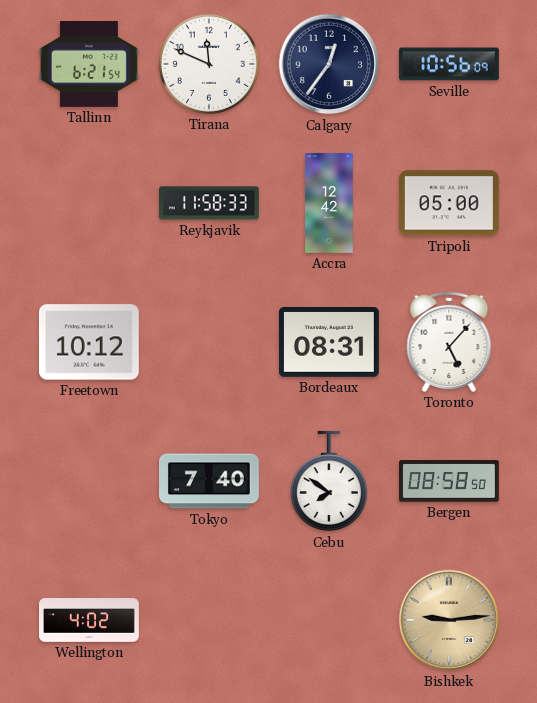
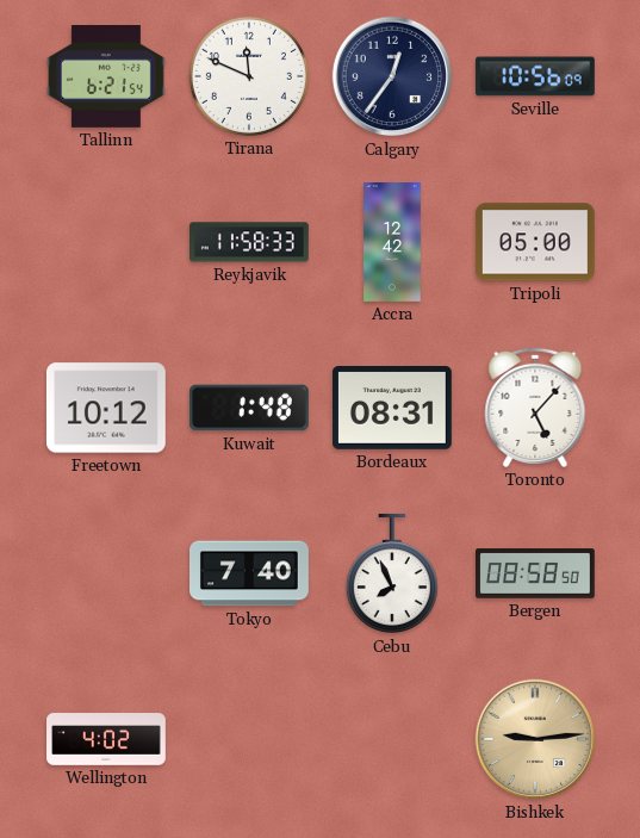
Kuwait: none -> 1:48
Cebu: 7:51 -> 7:56
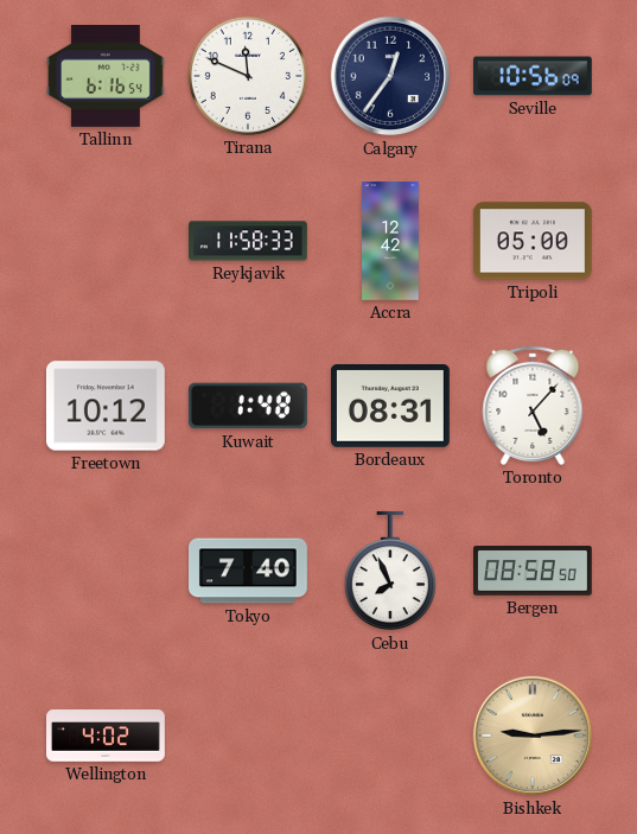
Tallinn: 6:21 -> 6:16
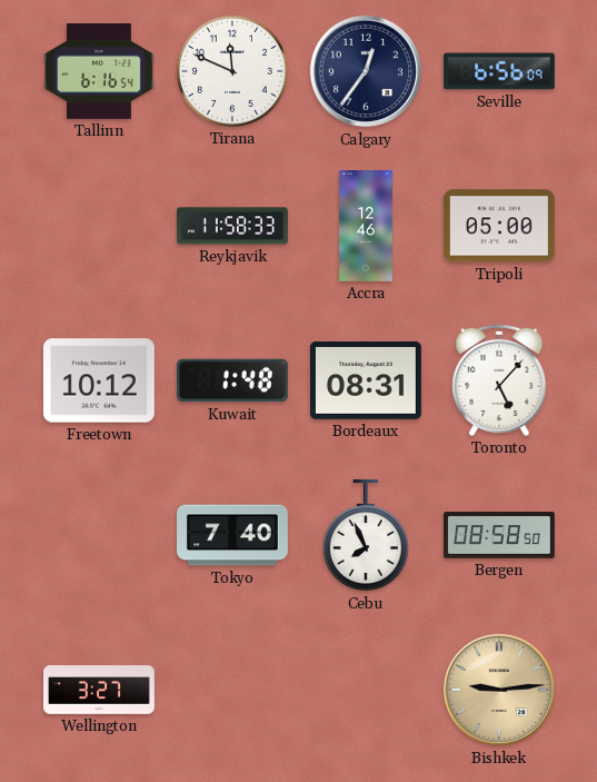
Seville: 10:56 -> 6:56
Accra: 12:42 -> 12:46
Wellington: 4:02 -> 3:27
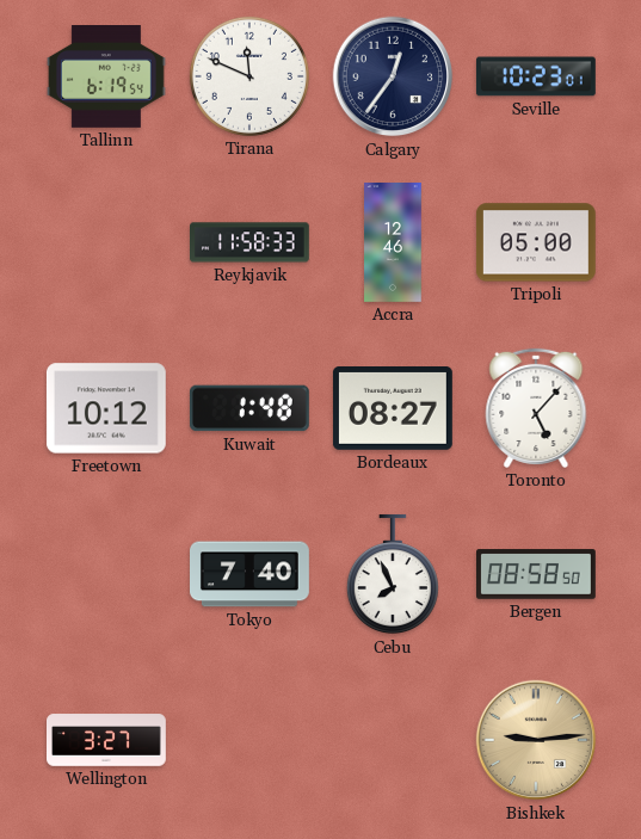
Tallinn: 6:16 -> 6:19
Seville: 6:56 -> 10:23
Bordeaux: 08:31 -> 08:27
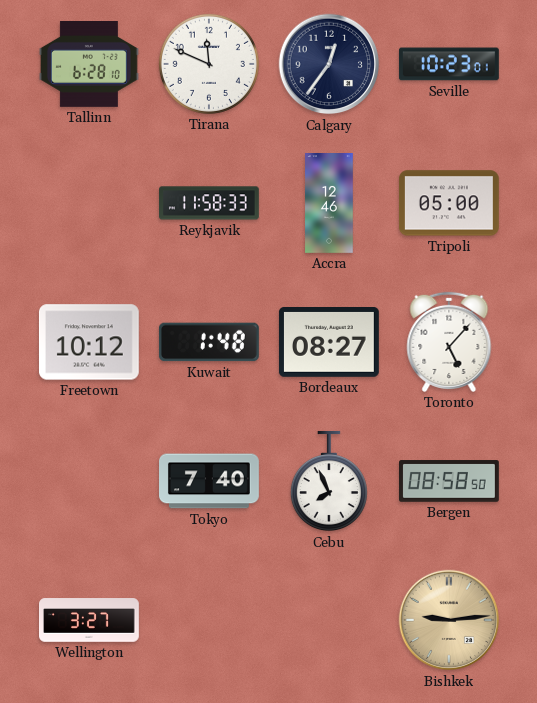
Tallinn: 6:19 -> 6:28
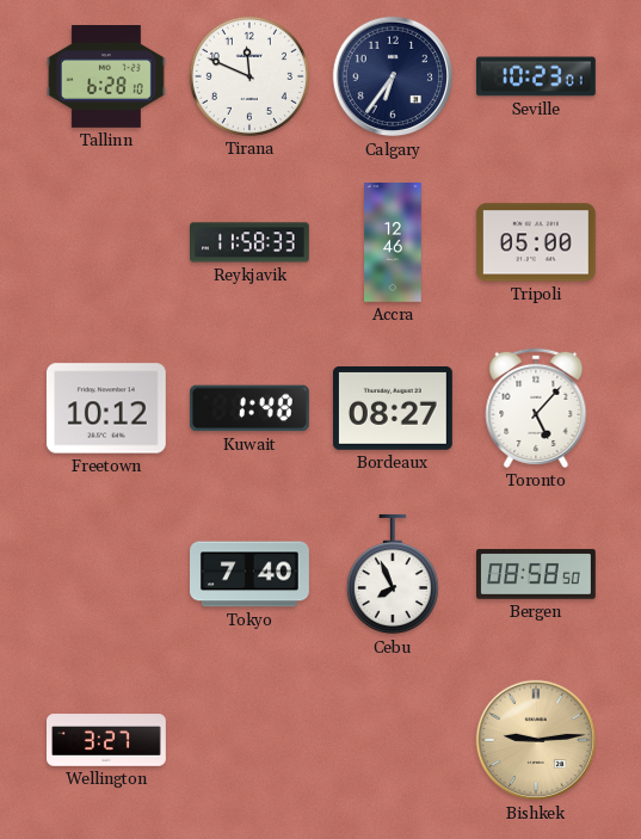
Calgary: 12:36 -> 6:36
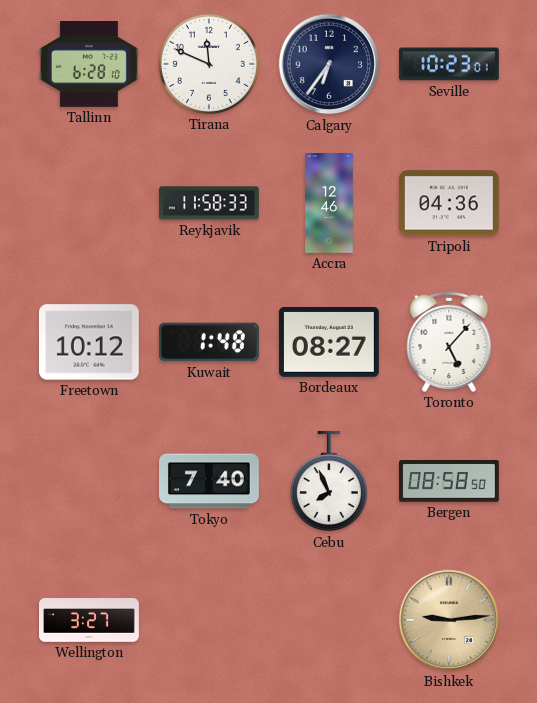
Tripoli: 05:00 -> 04:36
